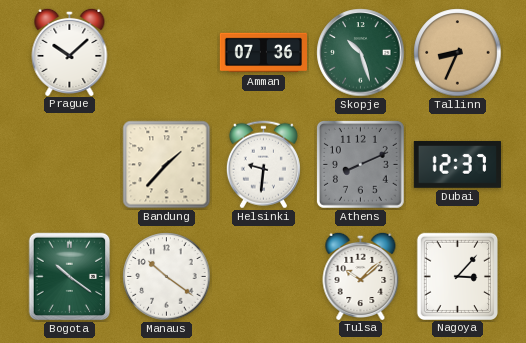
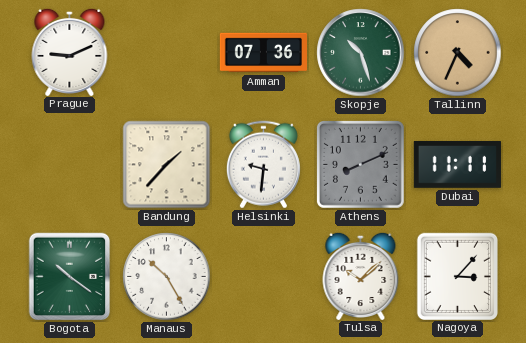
Prague: 10:08 -> 9:11
Tallinn: 8:34 -> 4:34
Dubai: 12:37 -> 11:11
Manaus: 10:21 -> 10:25
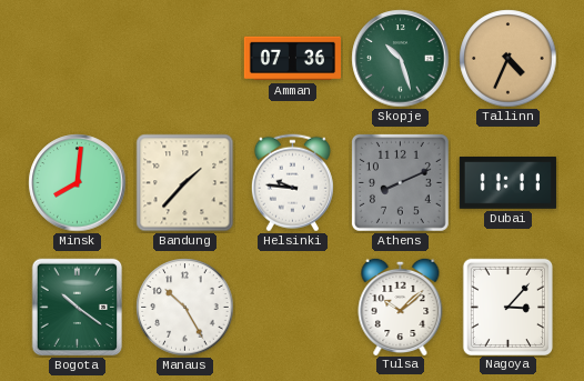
Prague: 9:11 -> none
Minsk: none -> 8:01
Helsinki: 9:31 -> 9:46
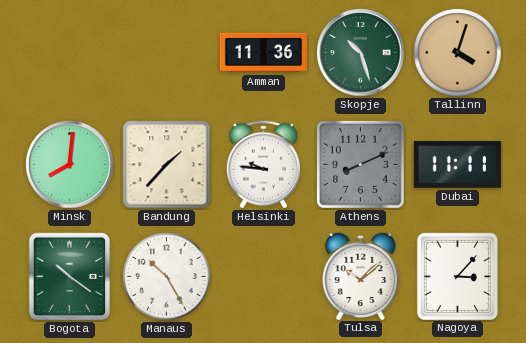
Amman: 07:36 -> 11:36
Tallinn: 4:34 -> 4:03
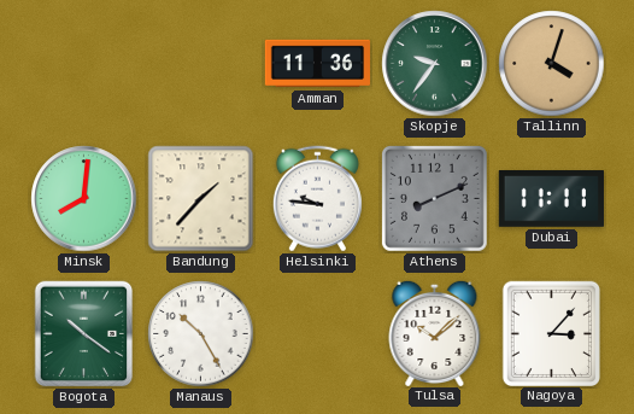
Skopje: 10:27 -> 9:36
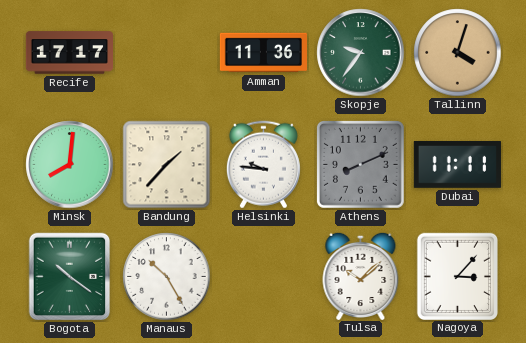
Recife: none -> 17:17
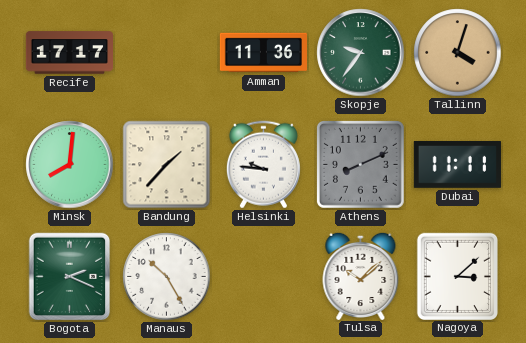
Bogota: 10:21 -> 2:19
Nagoya: 3:07 -> 3:08
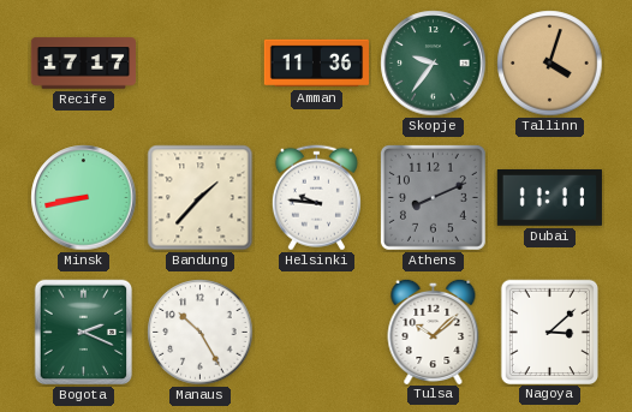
Minsk: 8:01 -> 8:43
